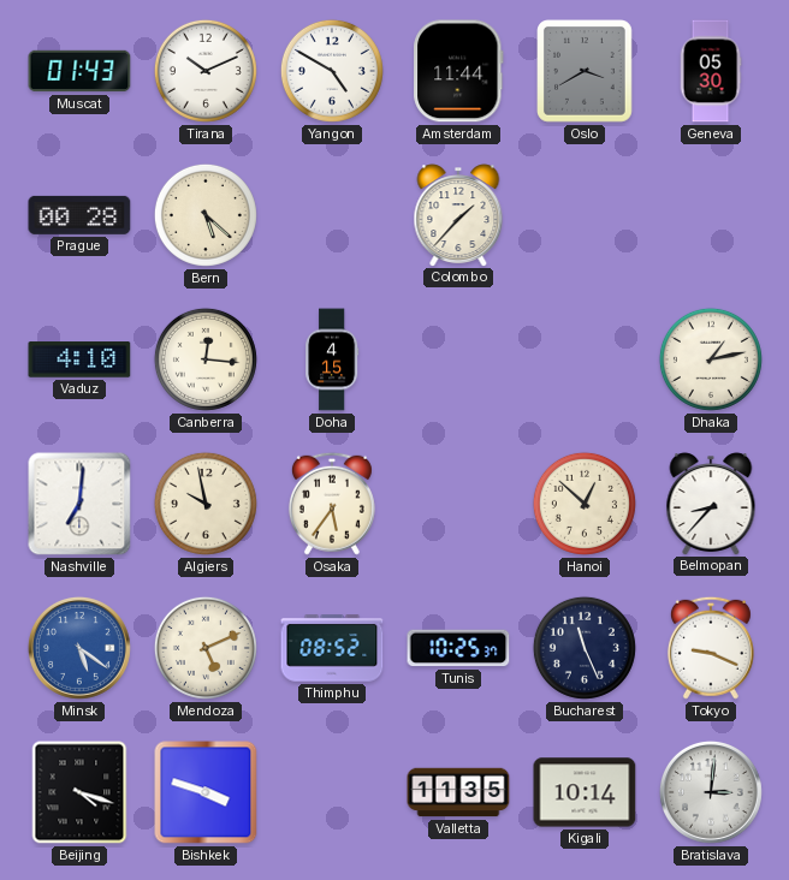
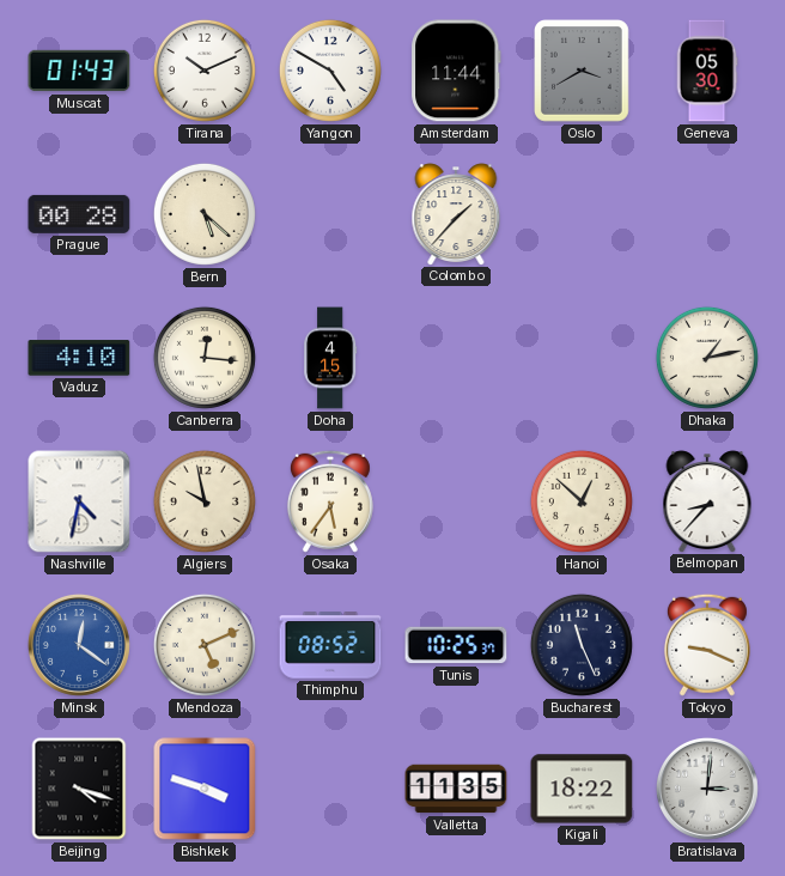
Nashville: 7:01 -> 4:32
Minsk: 5:21 -> 12:21
Kigali: 10:14 -> 18:22
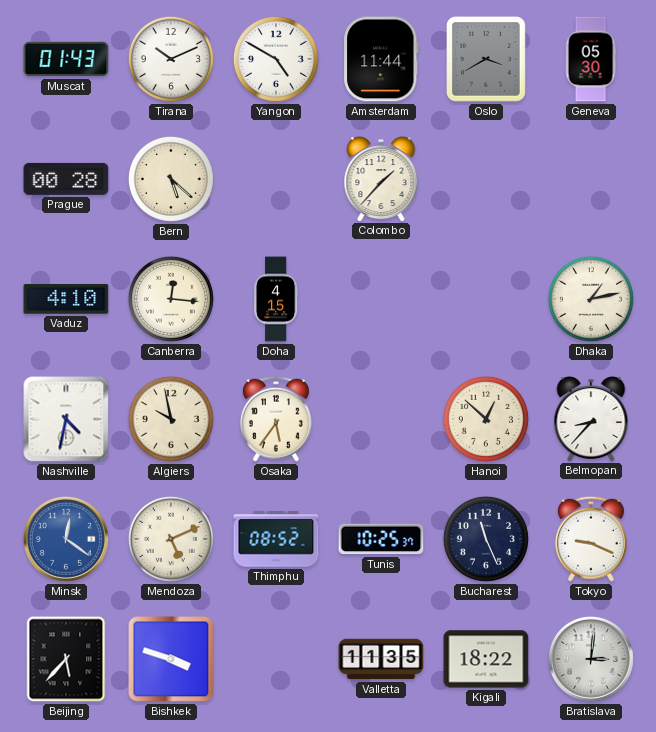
Beijing: 4:18 -> 5:37
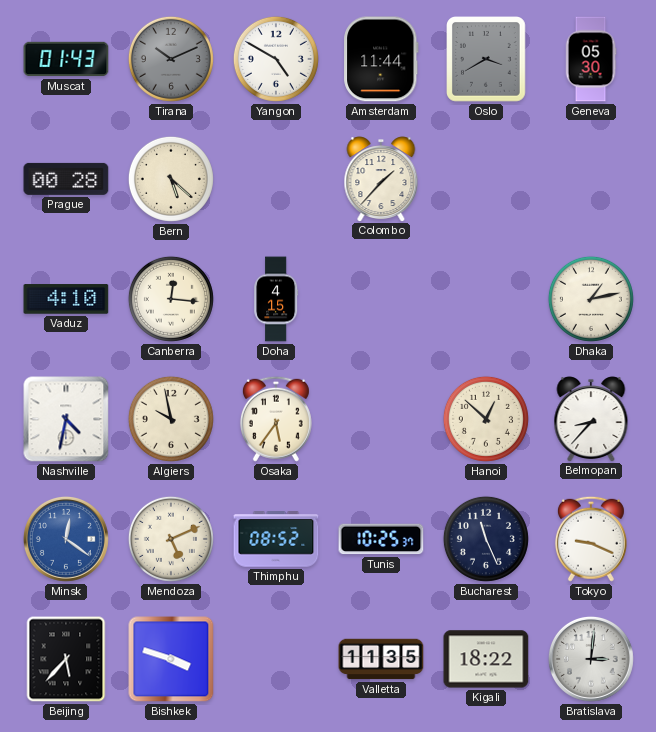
Tirana dial: white -> grey
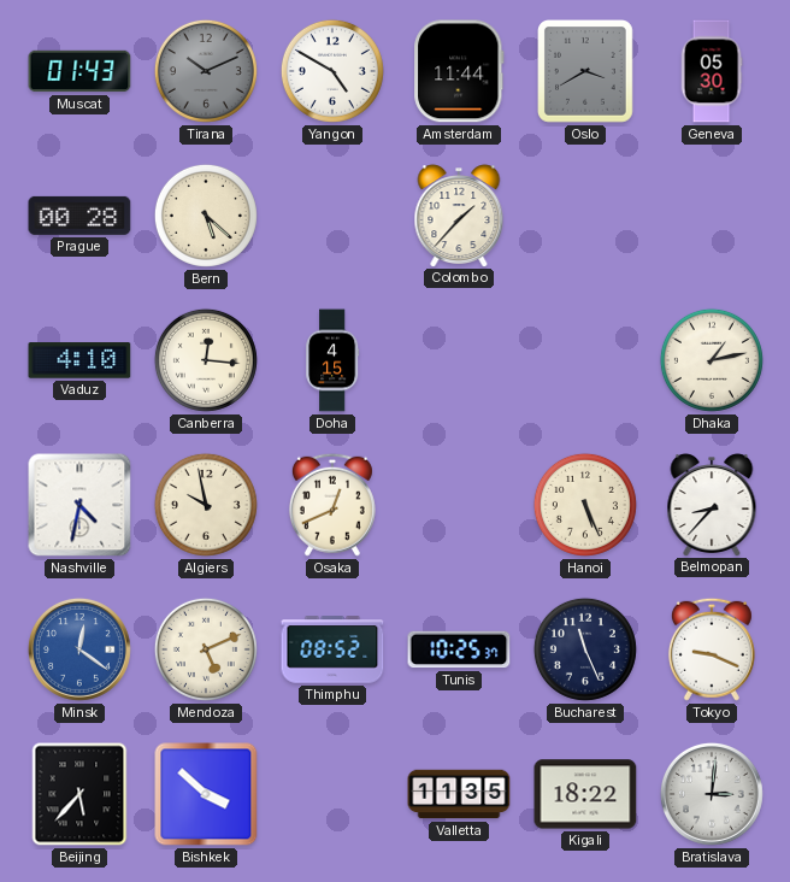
Osaka: 5:36 -> 12:41
Hanoi: 12:52 -> 5:26
Bishkek: 3:48 -> 3:52
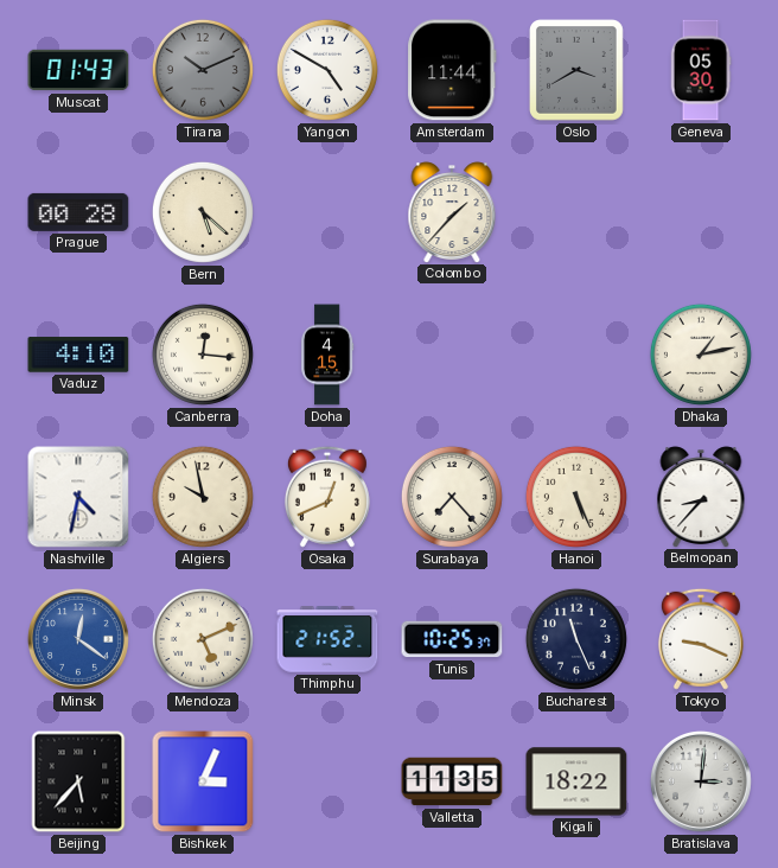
Surabaya: none -> 7:23
Thimphu: 08:52 -> 21:52
Bishkek: 3:52 -> 3:04
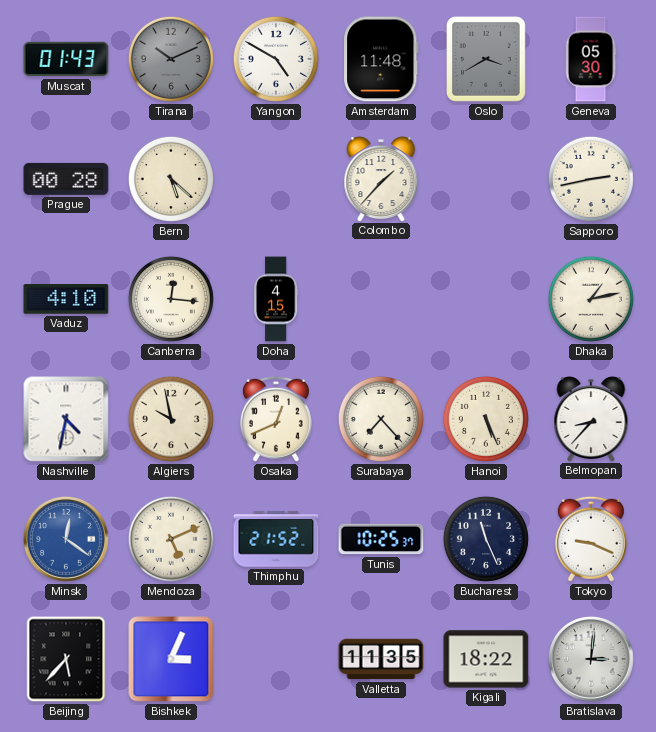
Amsterdam: 11:44 -> 11:48
Sapporo: none -> 2:43
